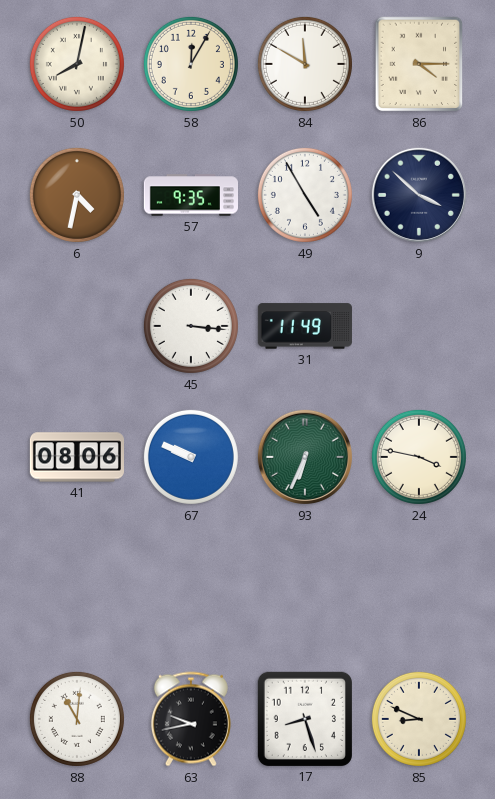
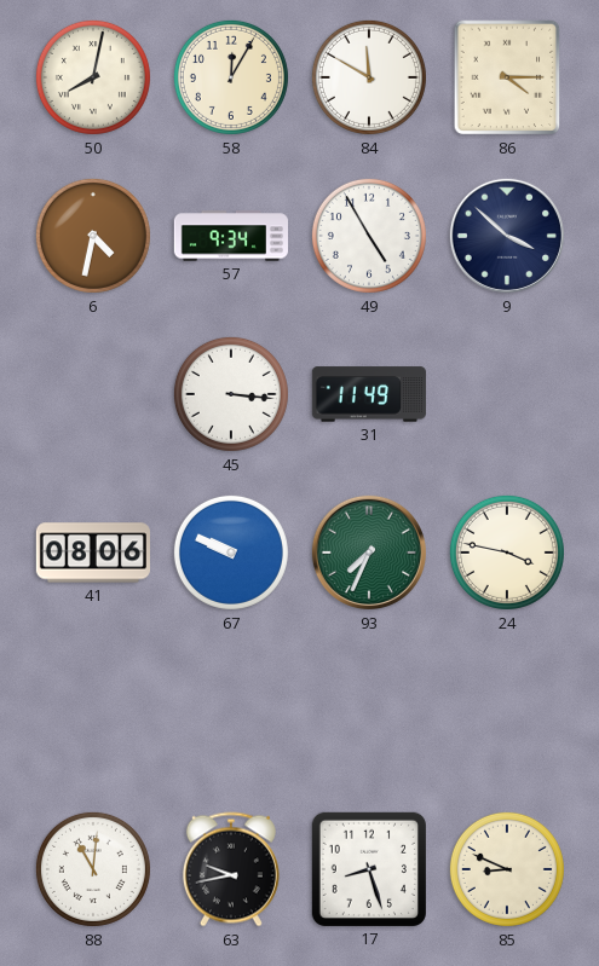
57: 9:35 -> 9:34
93: 6:34 -> 7:34
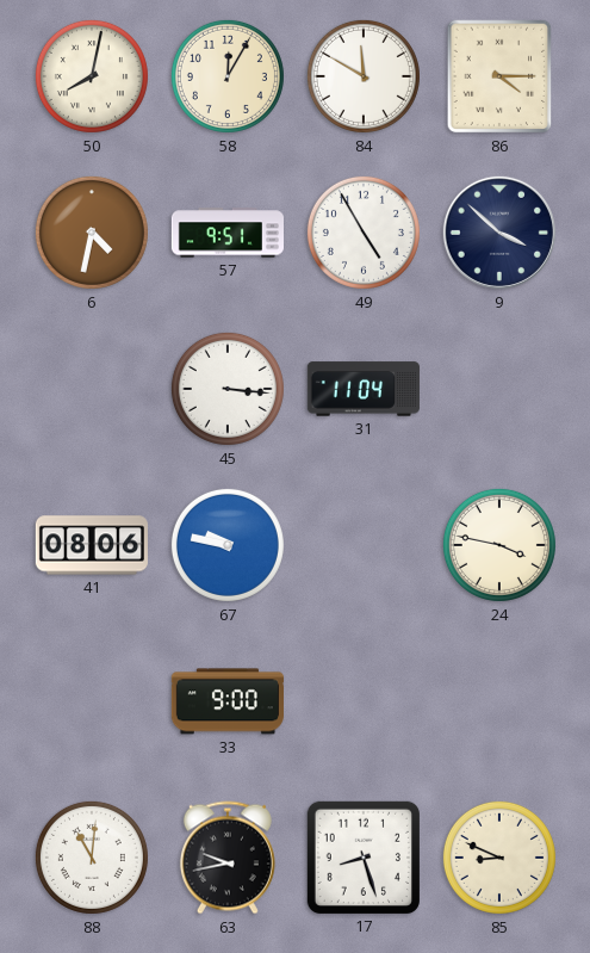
57: 9:34 -> 9:51
31: 11:49 -> 11:04
67: 9:49 -> 9:47
93: 7:34 -> none
33: none -> 9:00
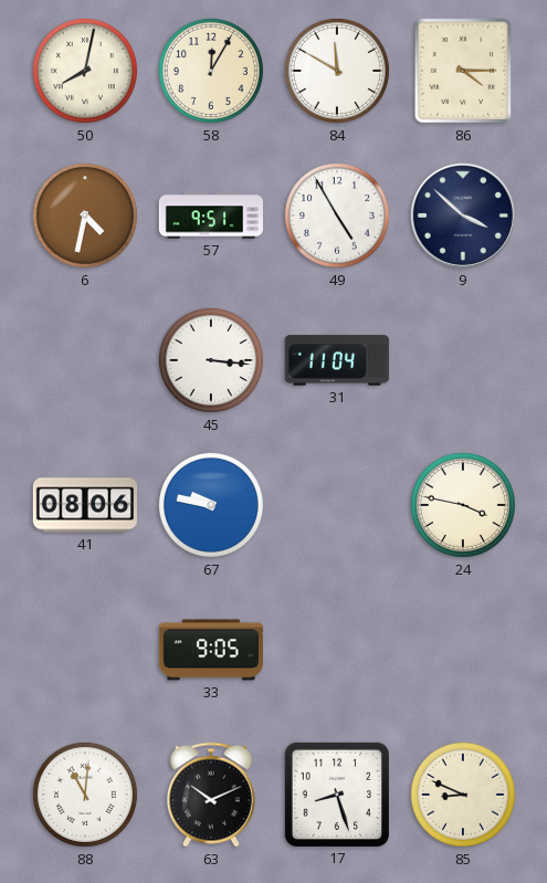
33: 9:00 -> 9:05
63: 9:43 -> 10:11
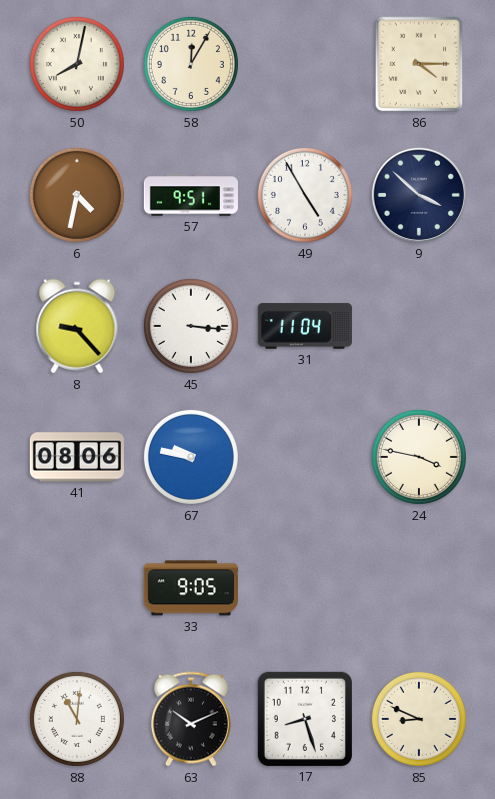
84: 11:50 -> none
8: none -> 9:23
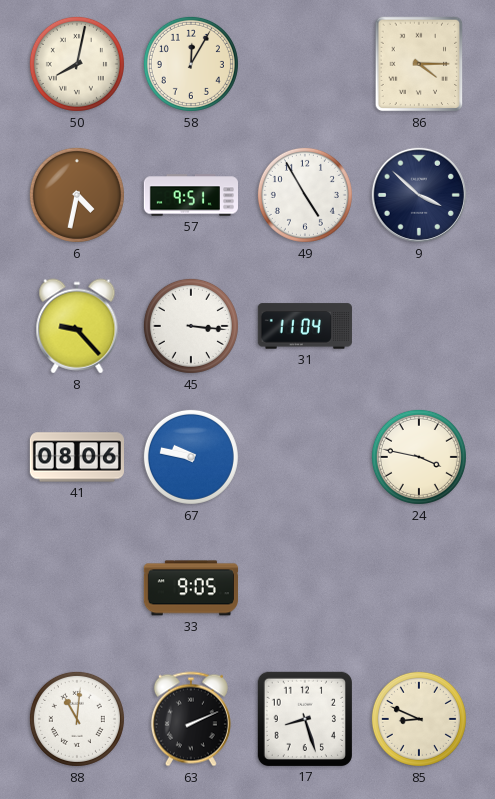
63: 10:11 -> 2:11
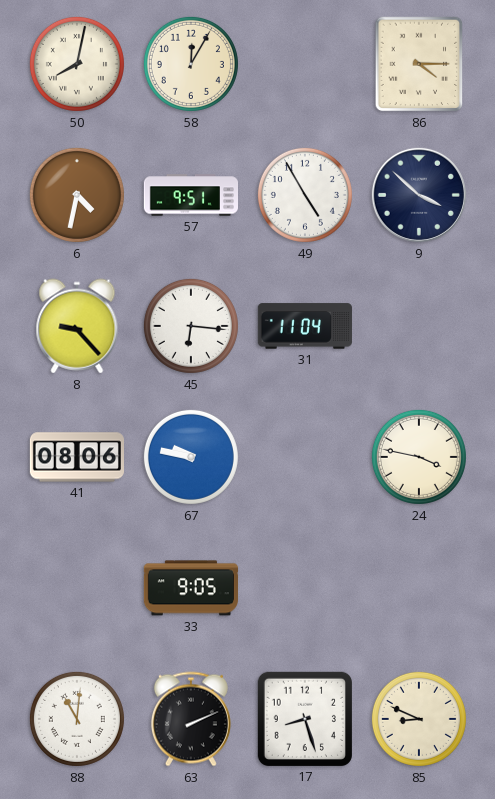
45: 3:16 -> 6:16
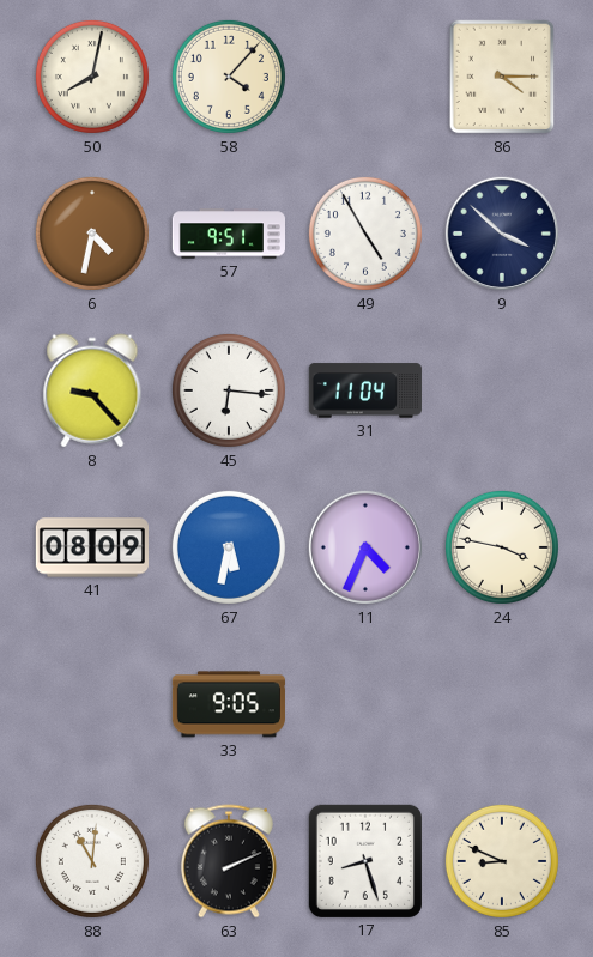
58: 12:05 -> 4:07
41: 08:06 -> 08:09
67: 9:47 -> 5:32
11: none -> 4:34
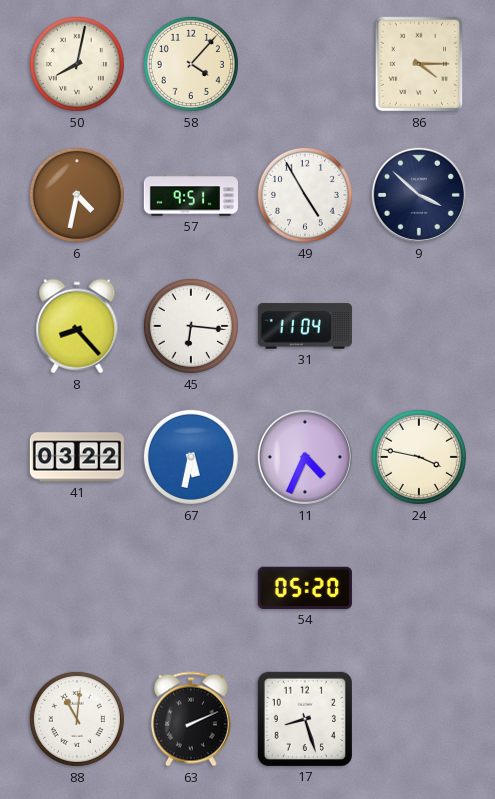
8: 9:23 -> 8:23
41: 08:09 -> 03:22
33: 9:05 -> none
54: none -> 05:20
85: 8:49 -> none
